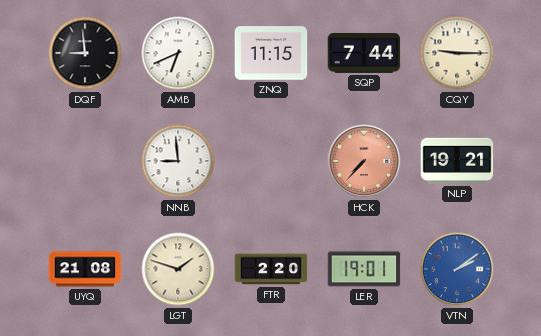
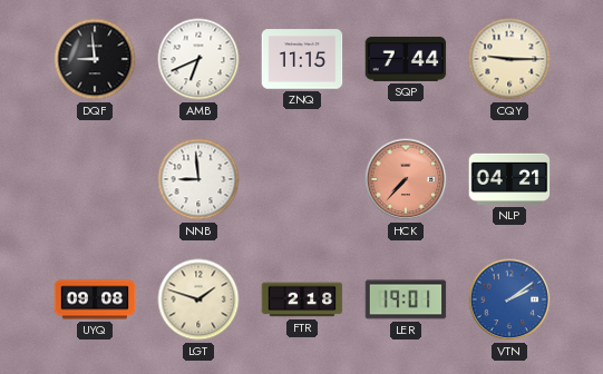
NLP: 19:21 -> 04:21
UYQ: 21:08 -> 09:08
FTR: 2:20 -> 2:18
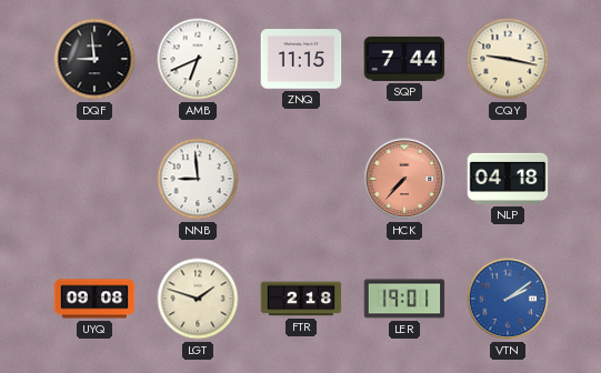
CQY: 9:15 -> 9:17
NLP: 04:21 -> 04:18
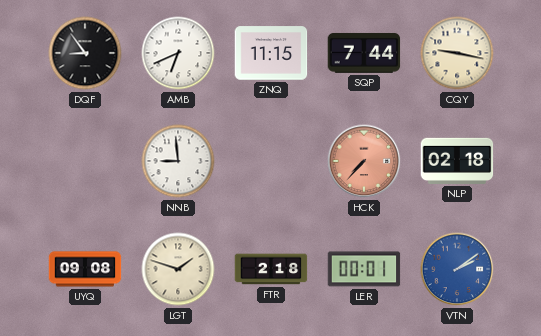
DQF: 8:59 -> 8:54
NLP: 04:18 -> 02:18
LER: 19:01 -> 00:01
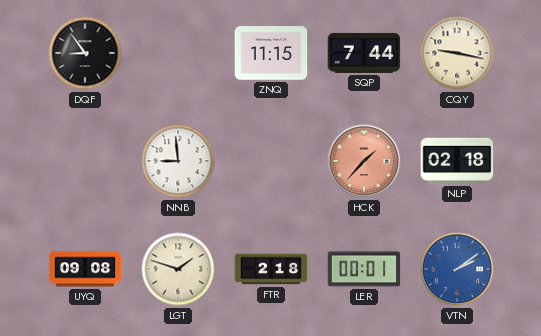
AMB: 6:41 -> none
HCK: 7:37 -> 1:37
